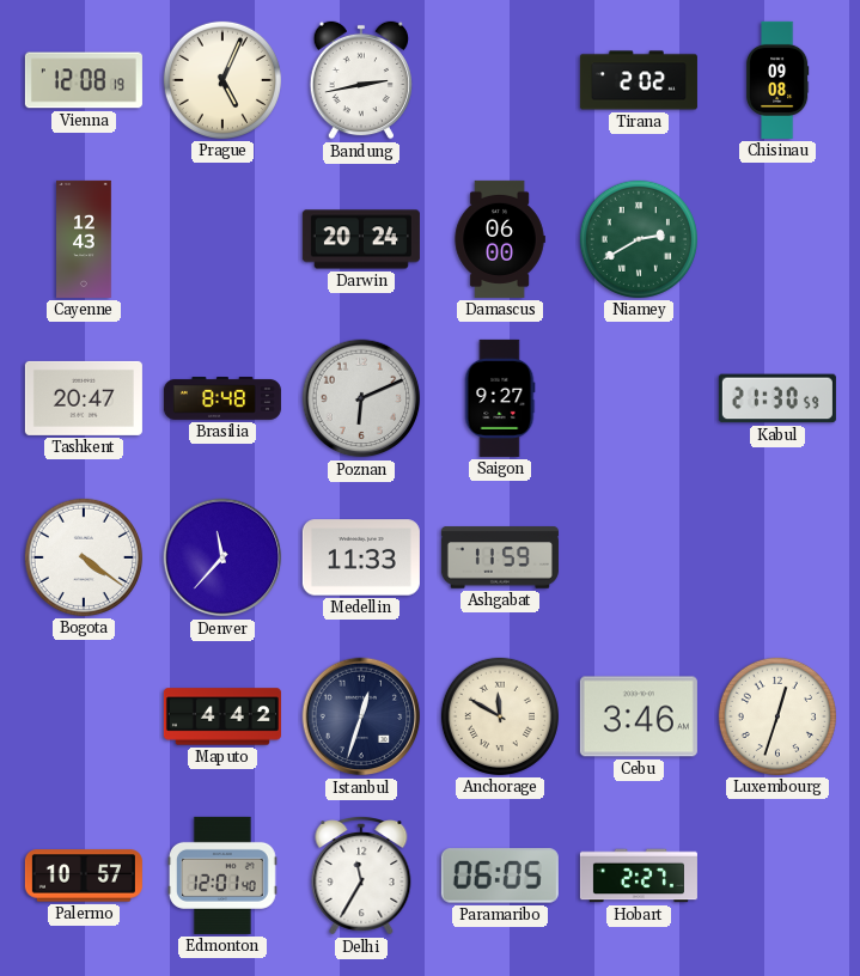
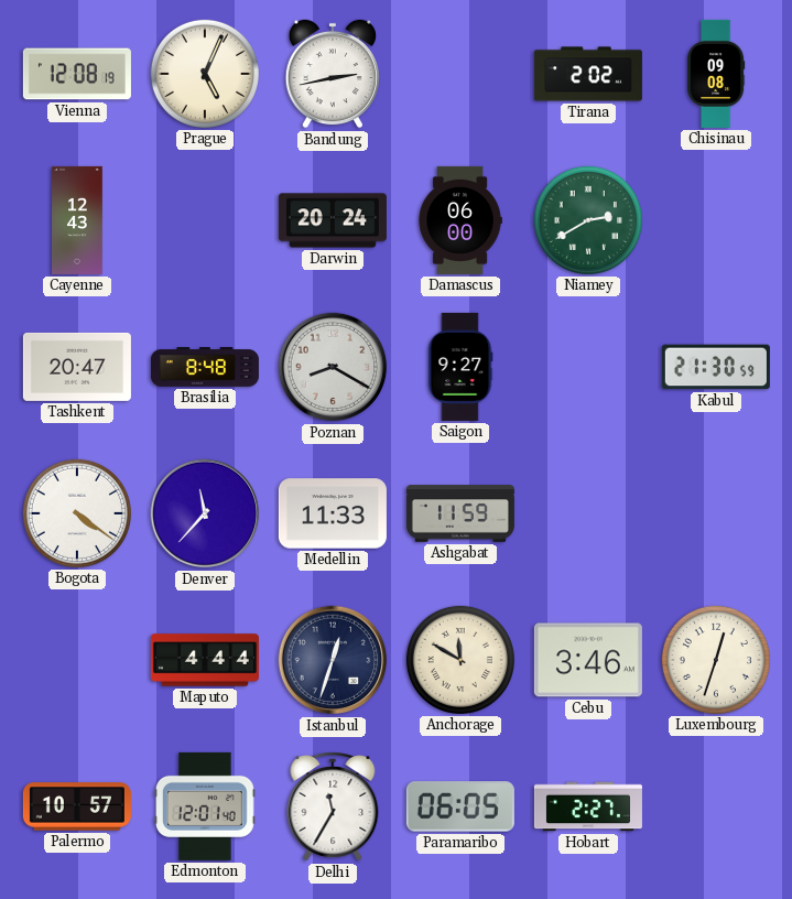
Poznan: 6:11 -> 8:20
Maputo: 4:42 -> 4:44
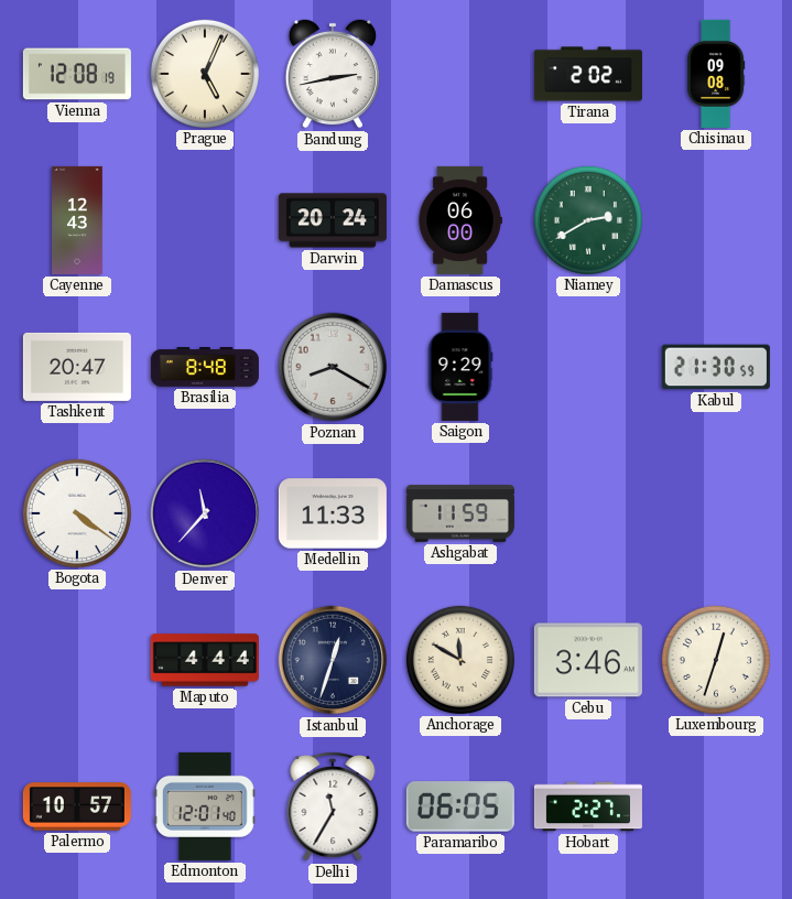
Saigon: 9:27 -> 9:29
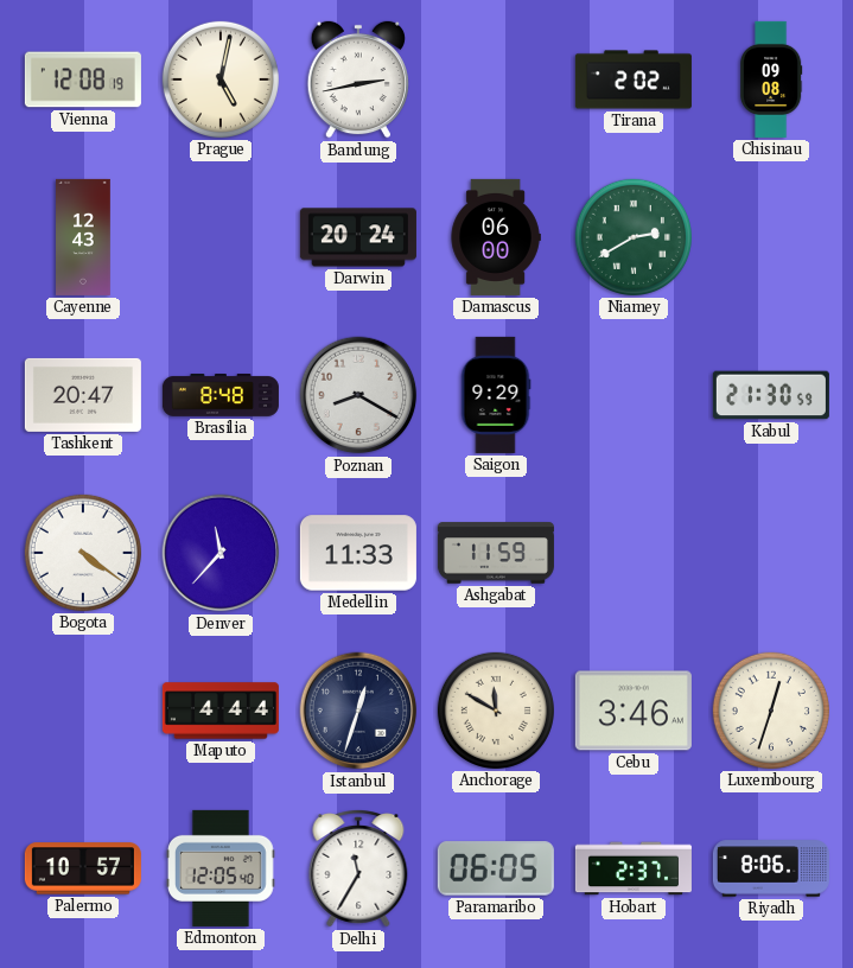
Prague: 5:04 -> 5:02
Edmonton: 12:01 -> 12:05
Hobart: 2:27 -> 2:37
Riyadh: none -> 8:06
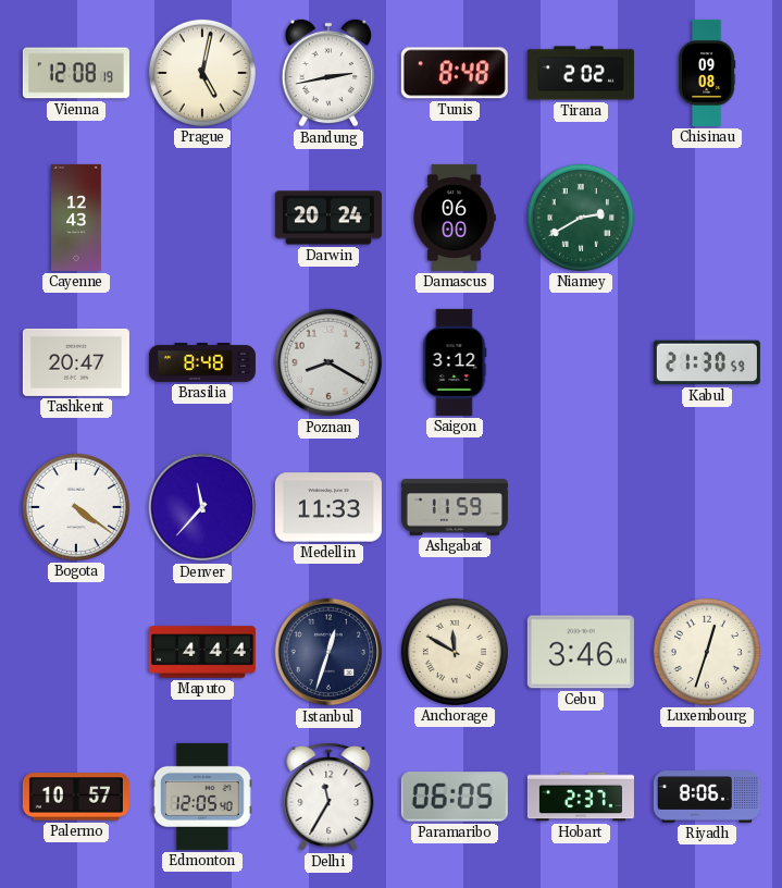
Tunis: none -> 8:48
Saigon: 9:29 -> 3:12
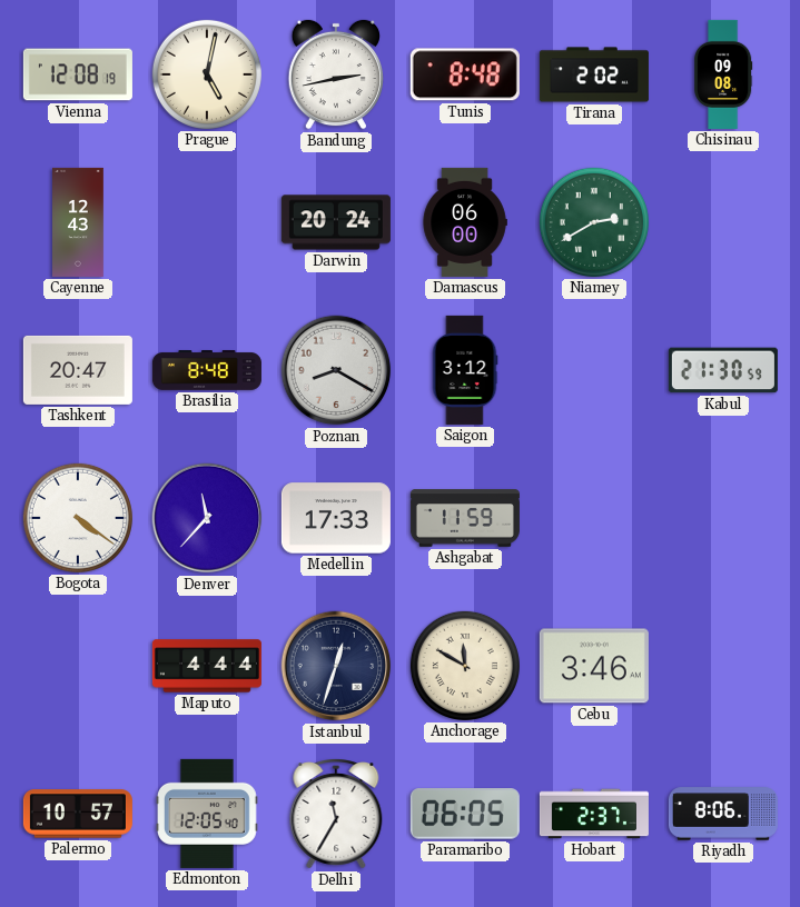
Medellin: 11:33 -> 17:33
Luxembourg: 12:33 -> none
